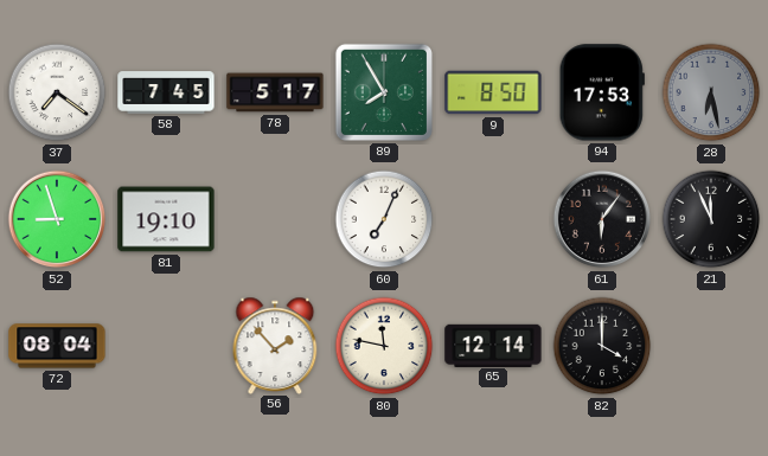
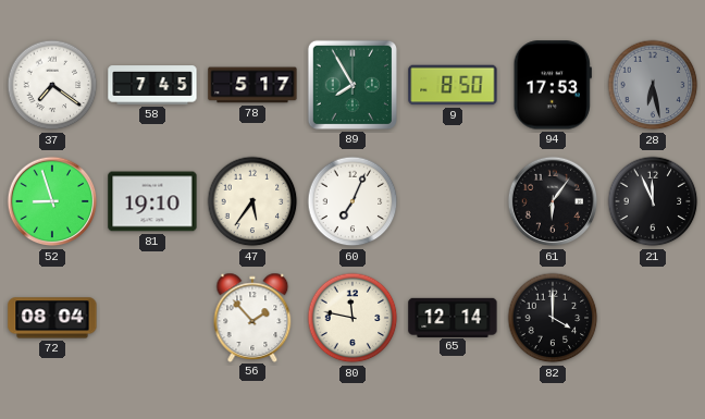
47: none -> 5:36
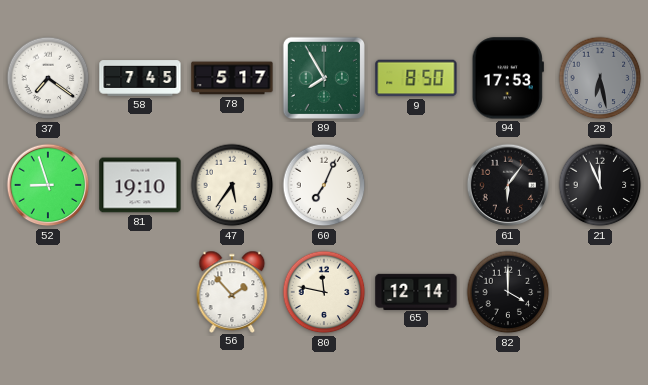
72: 08:04 -> none
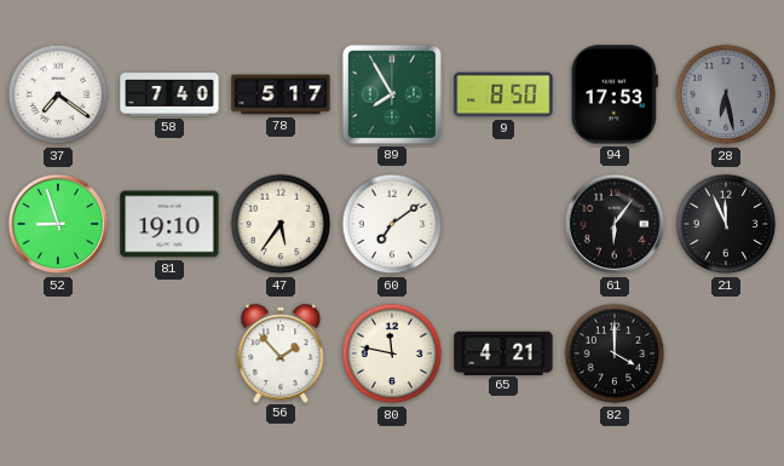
58: 7:45 -> 7:40
60: 7:04 -> 7:09
65: 12:14 -> 4:21
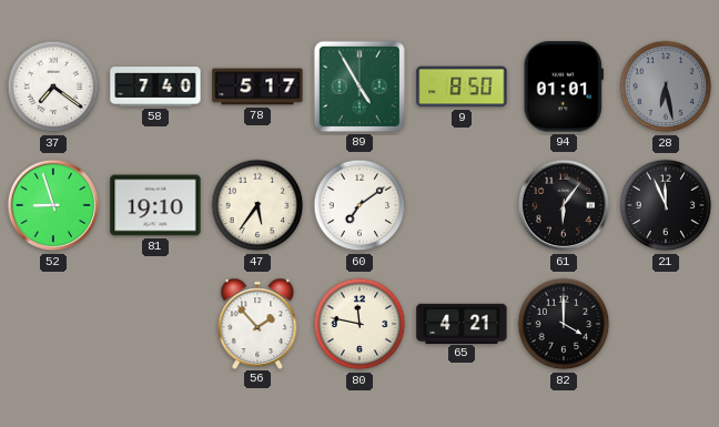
89: 7:55 -> 4:55
94: 17:53 -> 01:01
